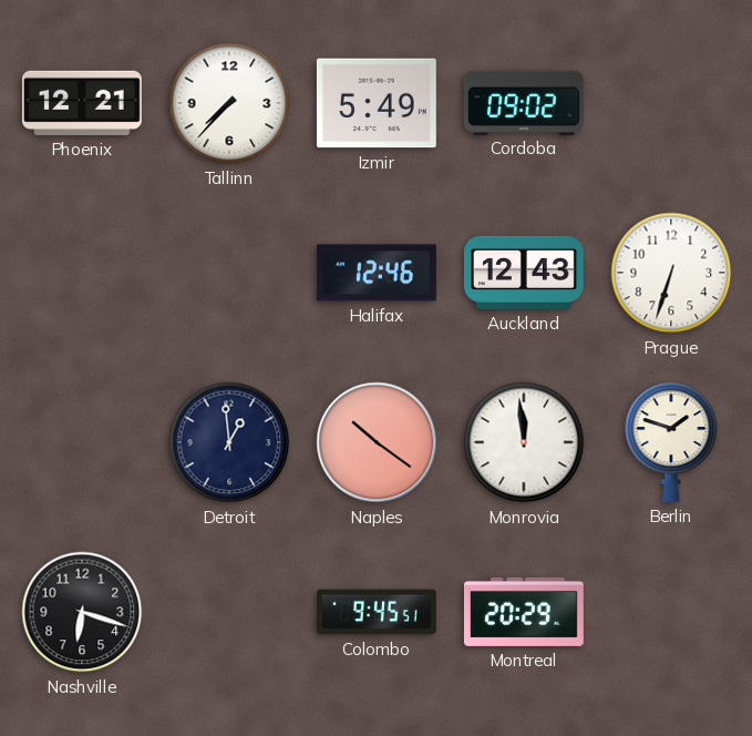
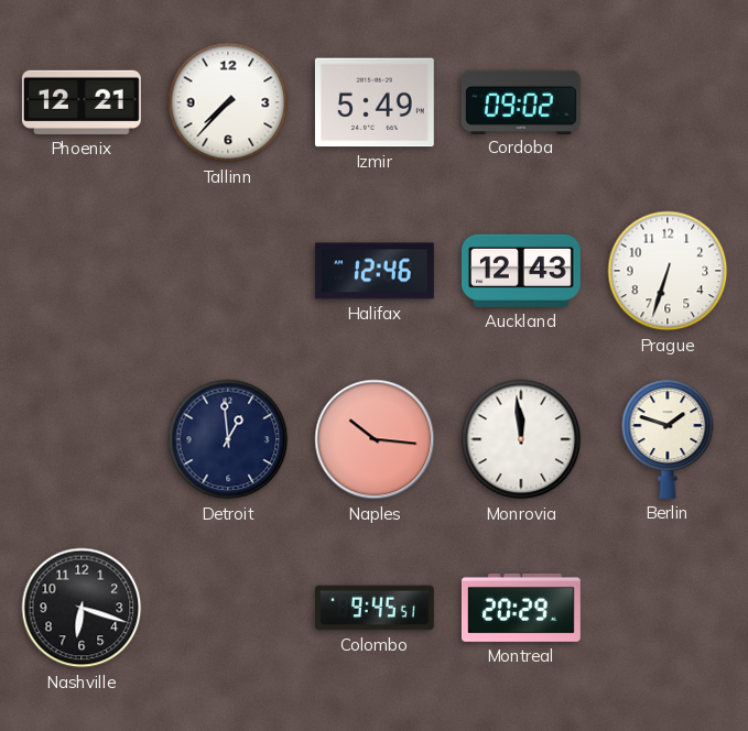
Naples: 10:21 -> 10:16
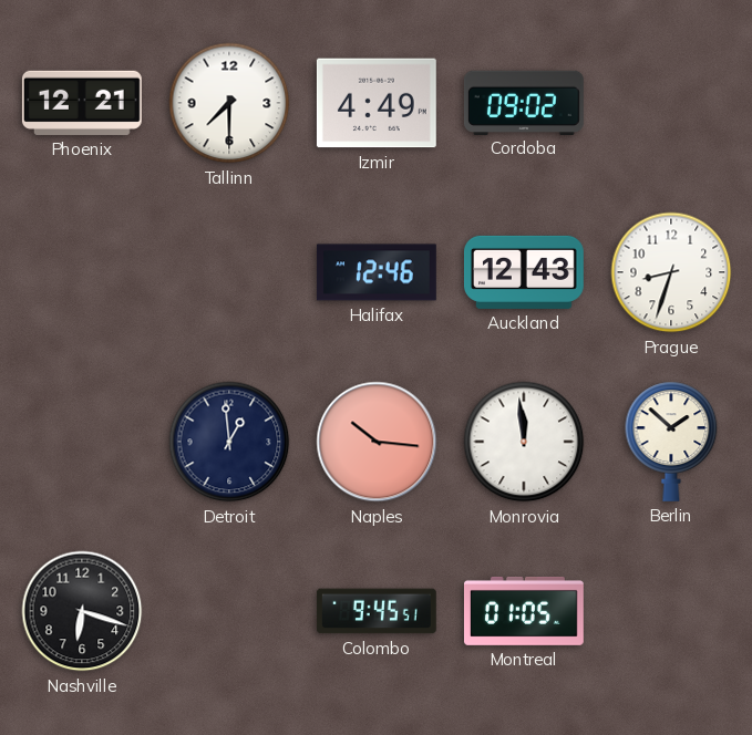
Tallinn: 7:37 -> 7:30
Izmir: 5:49 -> 4:49
Prague: 6:33 -> 8:33
Berlin: 1:48 -> 1:52
Montreal: 20:29 -> 01:05
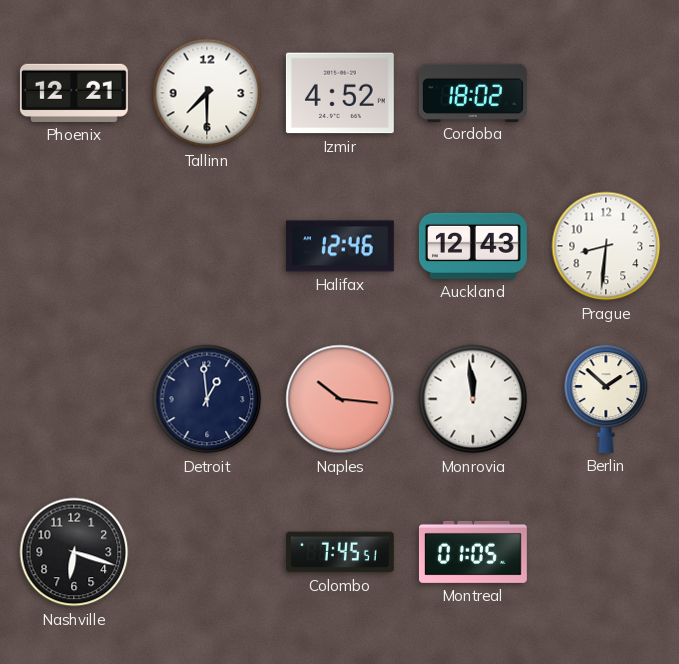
Izmir: 4:49 -> 4:52
Cordoba: 09:02 -> 18:02
Prague: 8:33 -> 8:31
Colombo: 9:45 -> 7:45
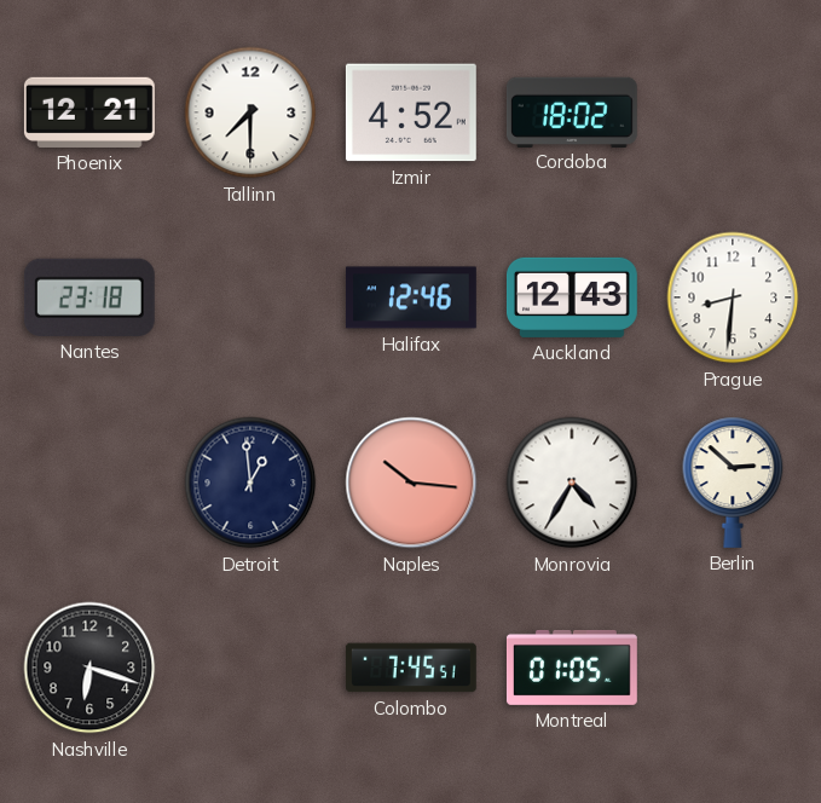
Nantes: none -> 23:18
Monrovia: 11:59 -> 4:35
Berlin: 1:52 -> 2:52
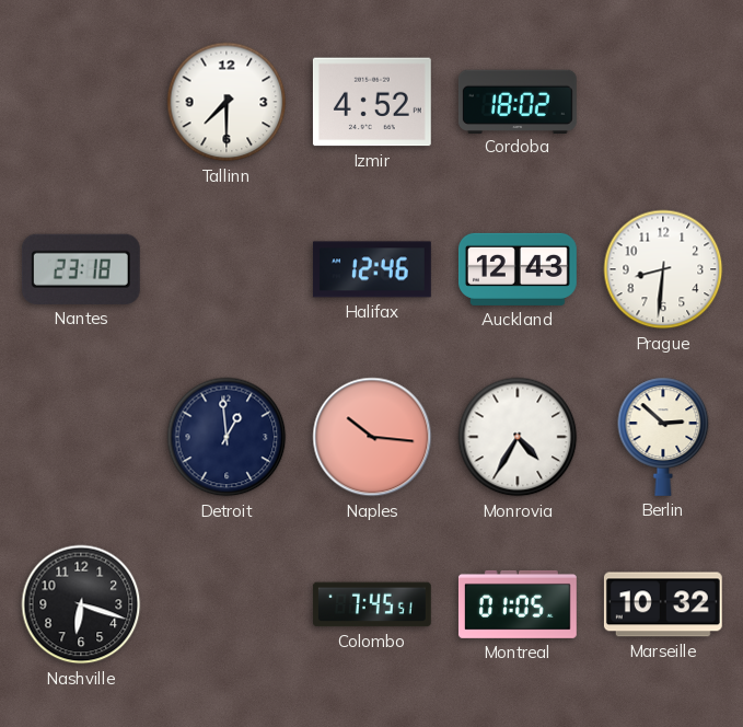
Phoenix: 12:21 -> none
Marseille: none -> 10:32
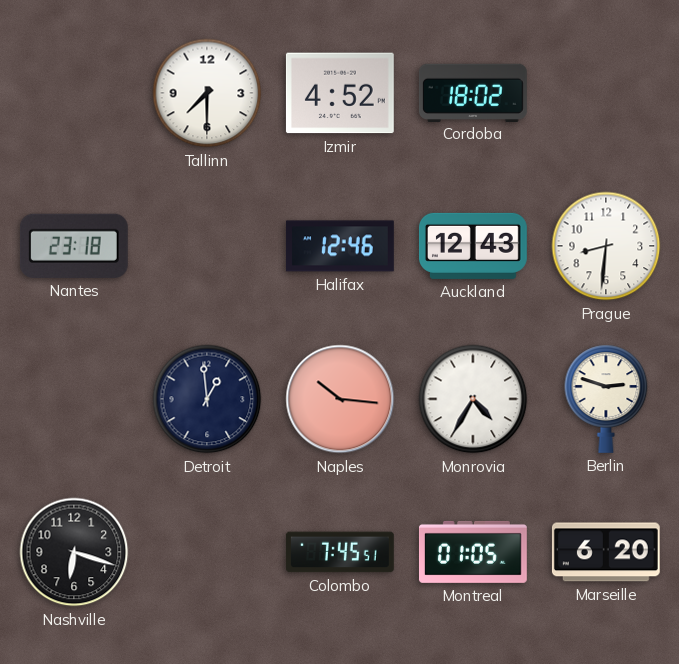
Berlin: 2:52 -> 2:48
Marseille: 10:32 -> 6:20
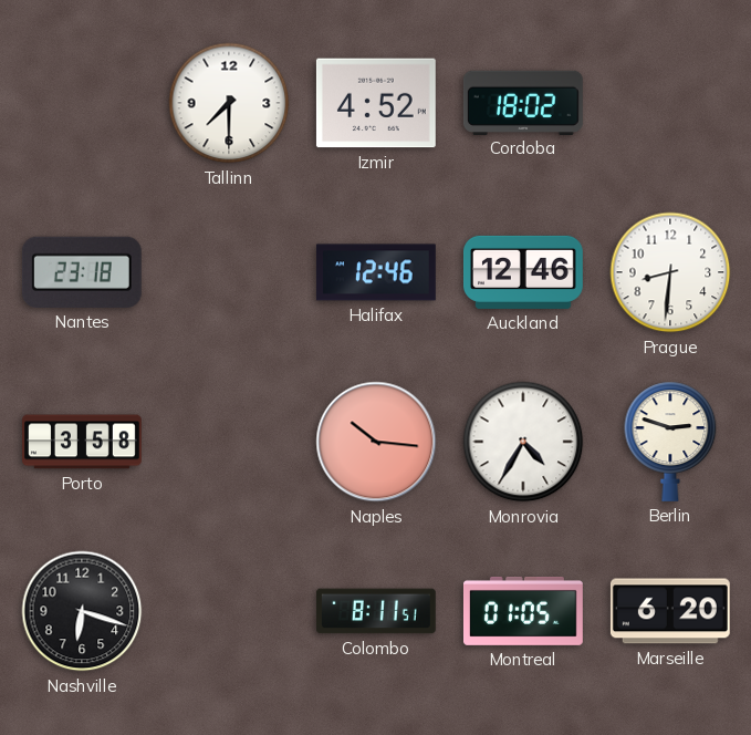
Auckland: 12:43 -> 12:46
Porto: none -> 3:58
Detroit: 12:59 -> none
Colombo: 7:45 -> 8:11
